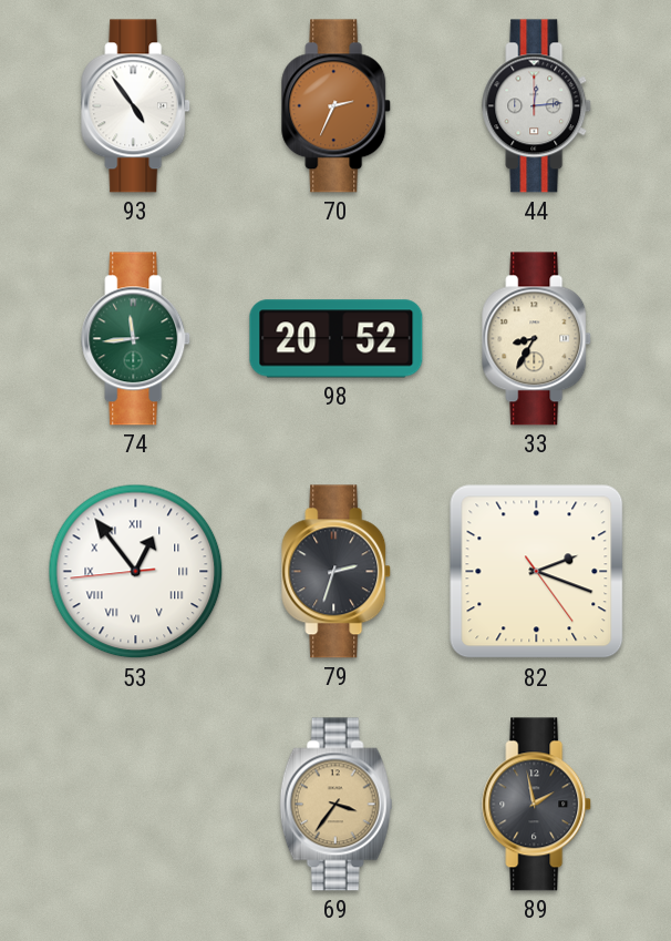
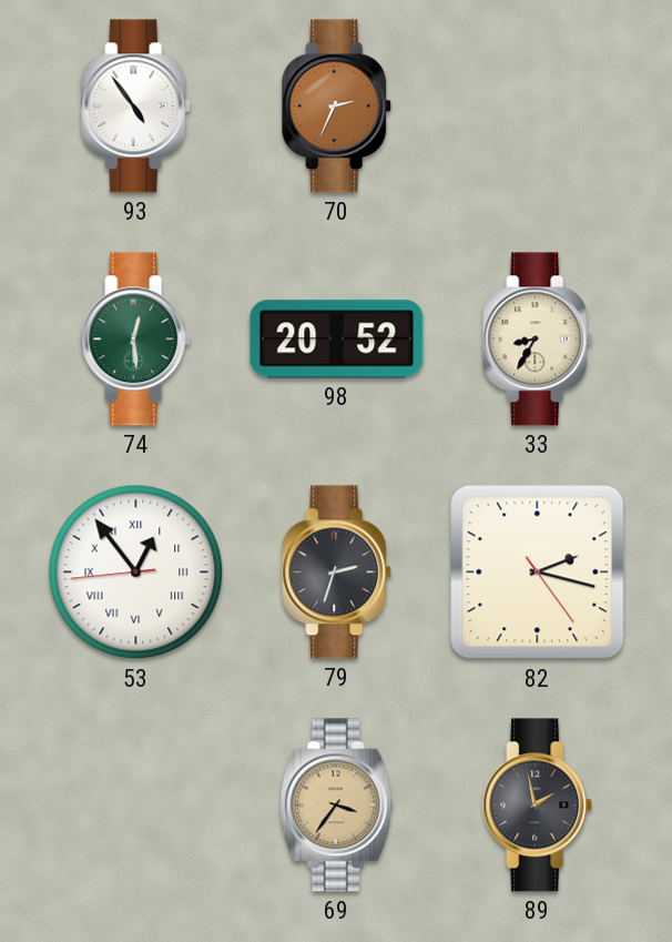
44: 12:14 -> none
74: 11:44 -> 12:29
82: 2:18 -> 2:17
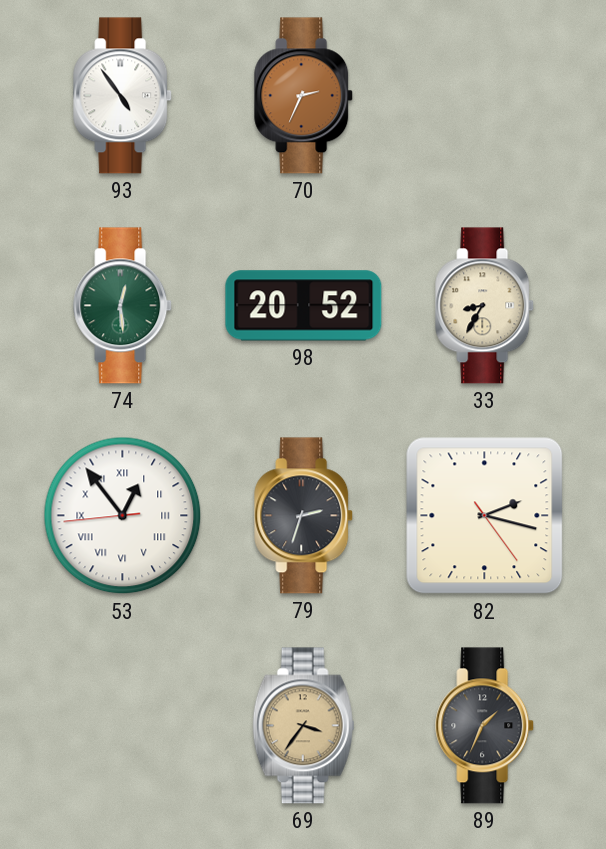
89: 1:58 -> 1:34
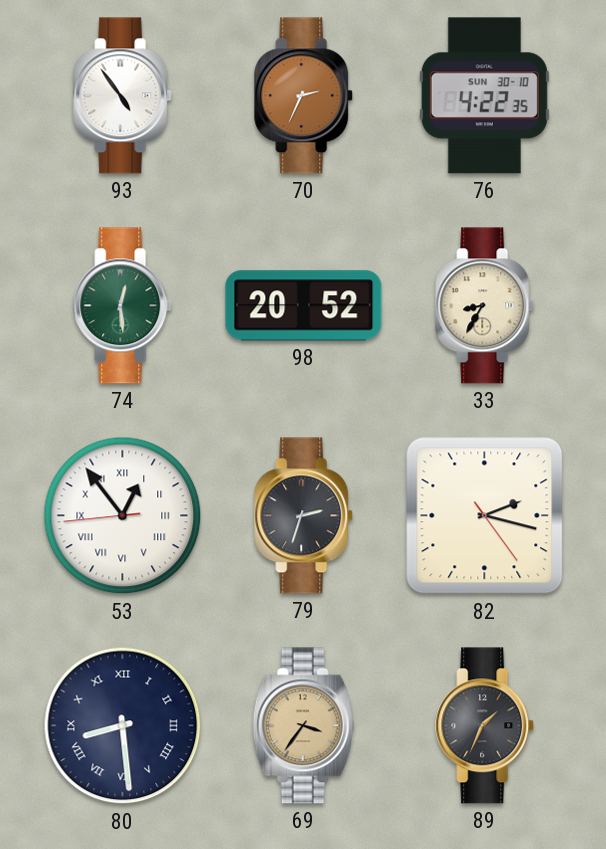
76: none -> 4:22
80: none -> 8:29
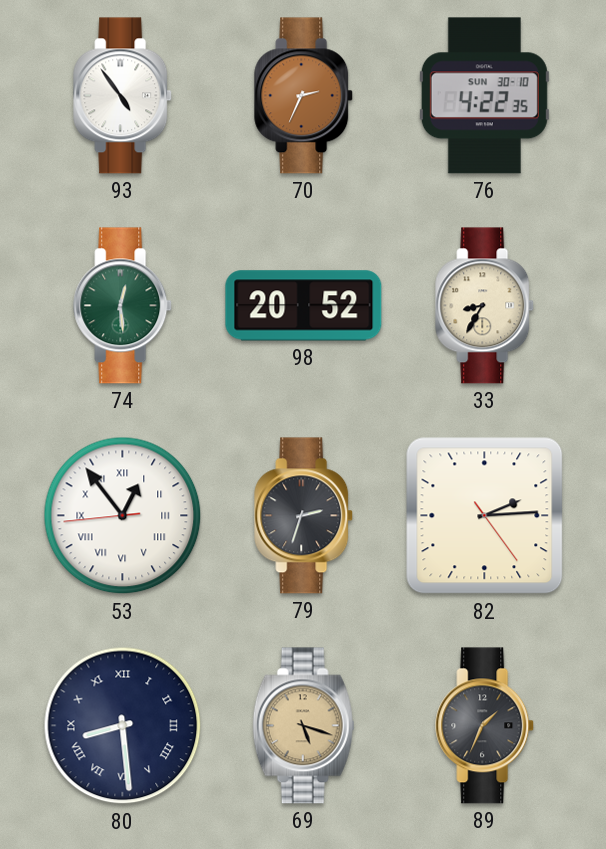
82: 2:17 -> 2:14
69: 3:36 -> 5:18
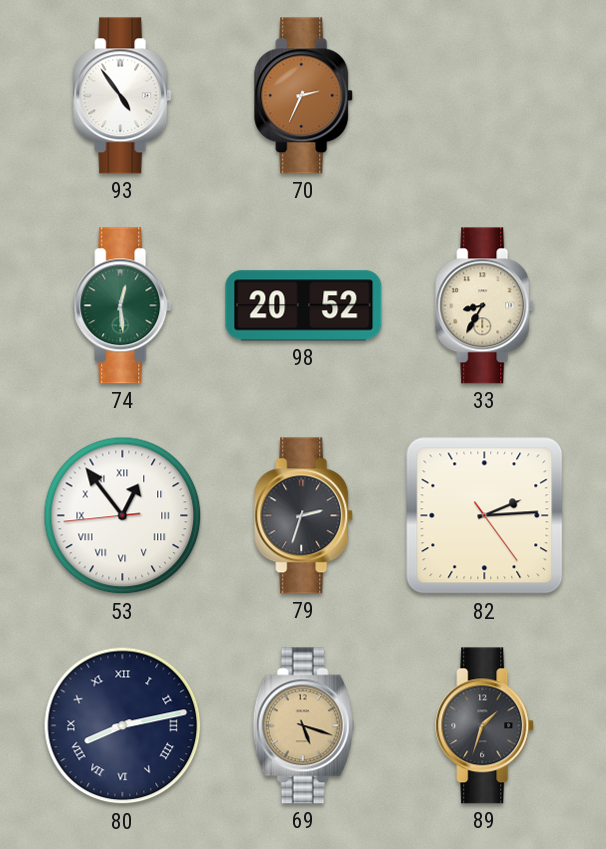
76: 4:22 -> none
80: 8:29 -> 8:13
89: 1:34 -> 1:33
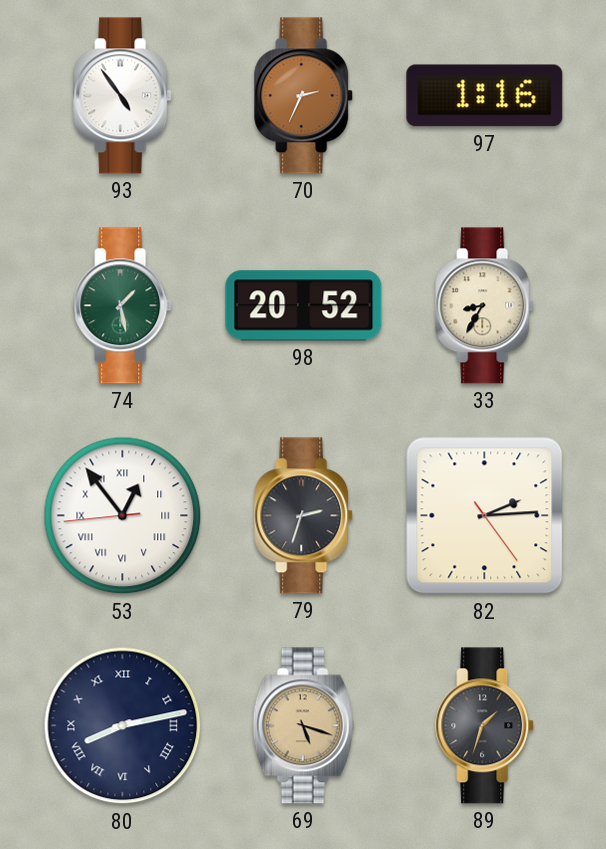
97: none -> 1:16
74: 12:29 -> 1:28
